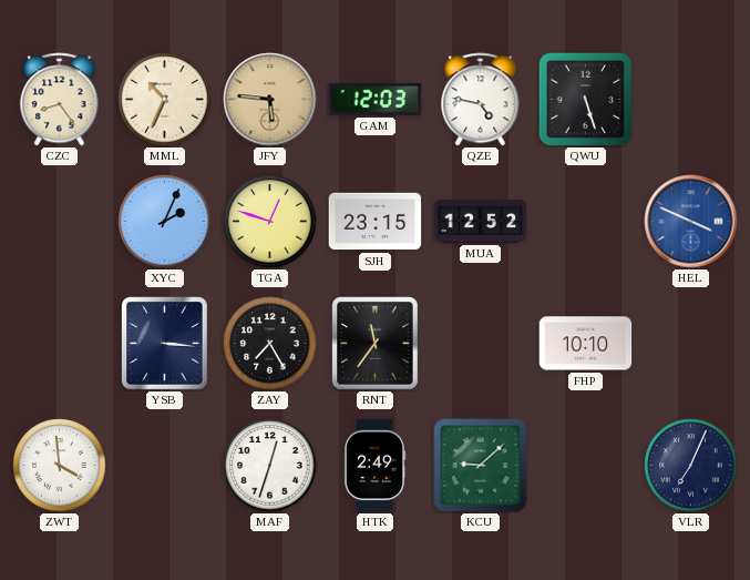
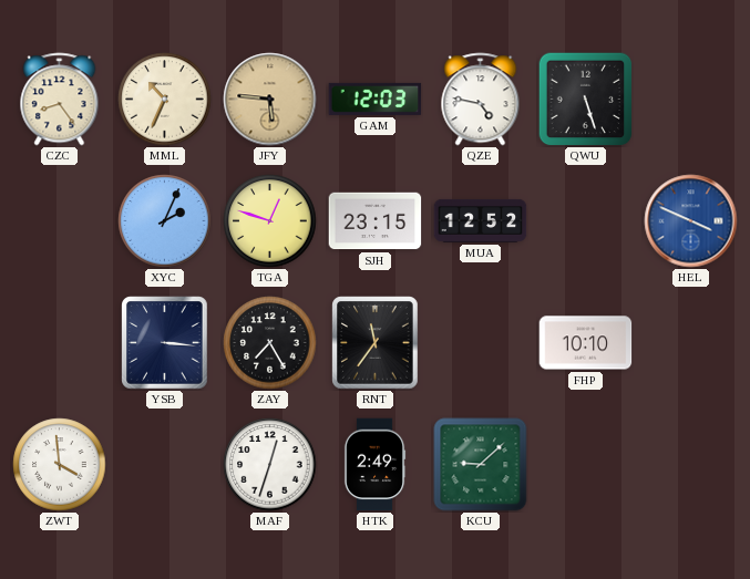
VLR: 7:04 -> none
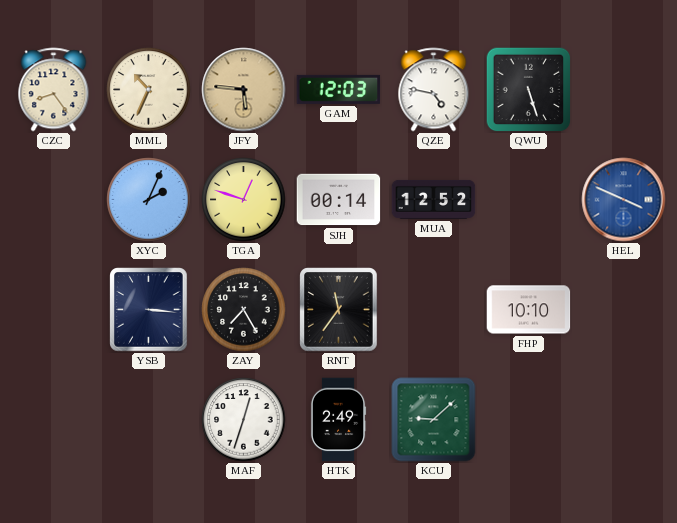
SJH: 23:15 -> 00:14
ZWT: 3:59 -> none
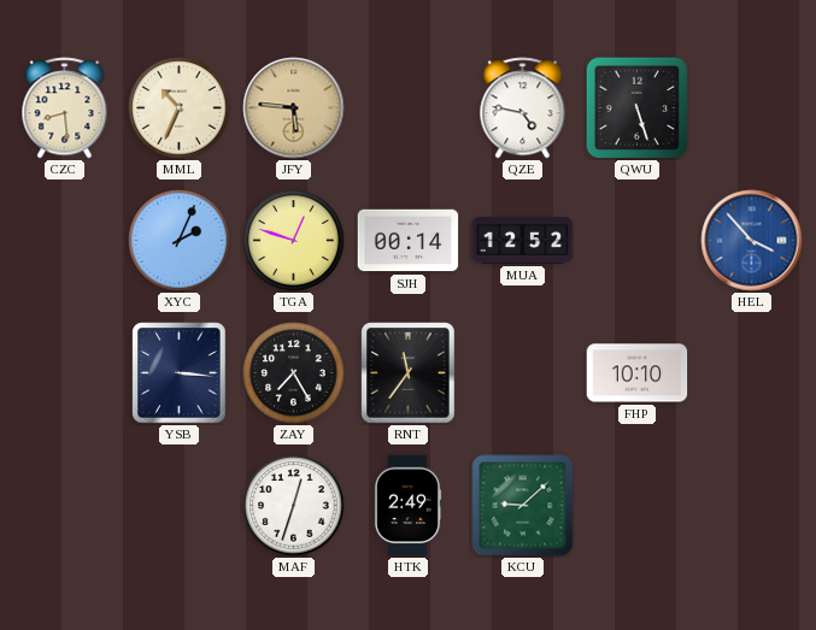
CZC: 8:24 -> 8:29
GAM: 12:03 -> none
HEL: 3:49 -> 3:53
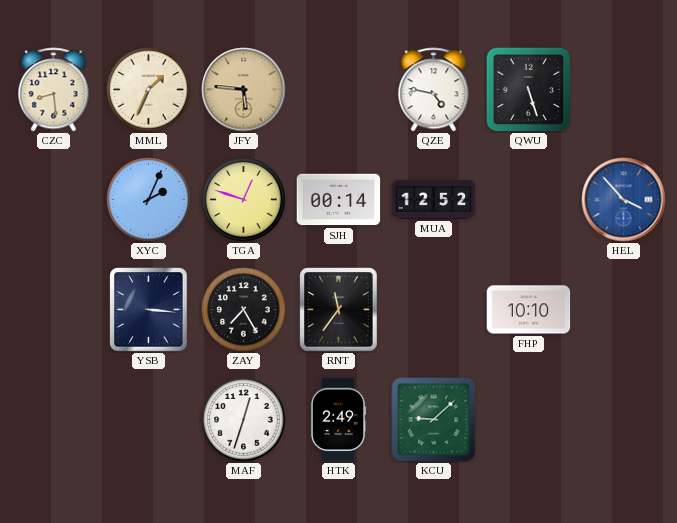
MML: 10:34 -> 1:34
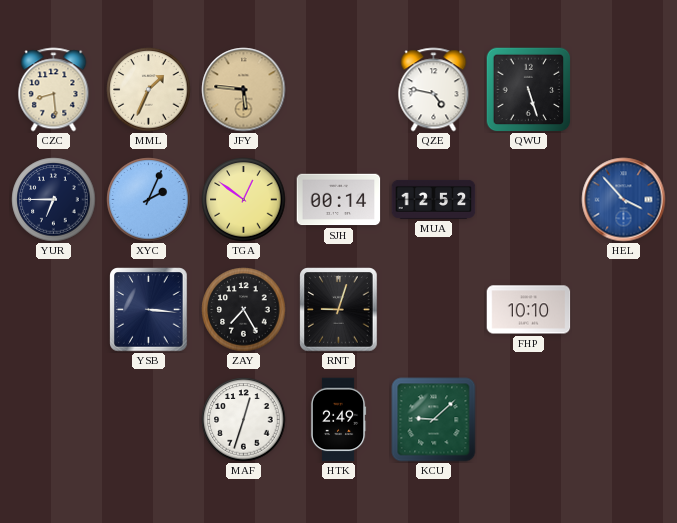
YUR: none -> 6:45
TGA: 12:48 -> 12:51
RNT: 11:36 -> 9:03
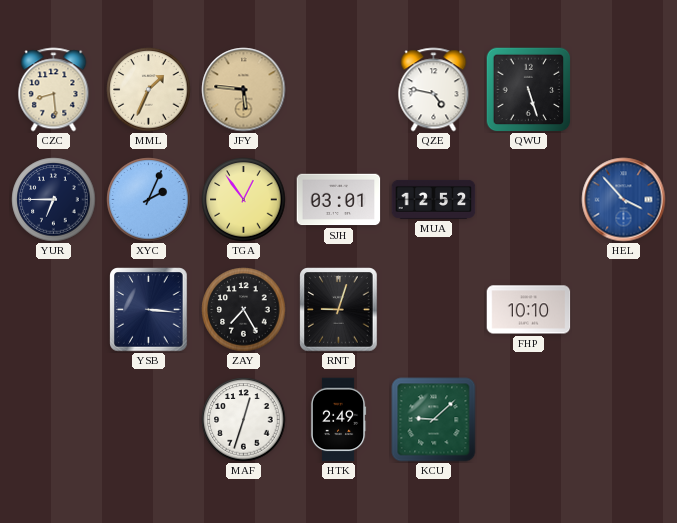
TGA: 12:51 -> 12:54
SJH: 00:14 -> 03:01
